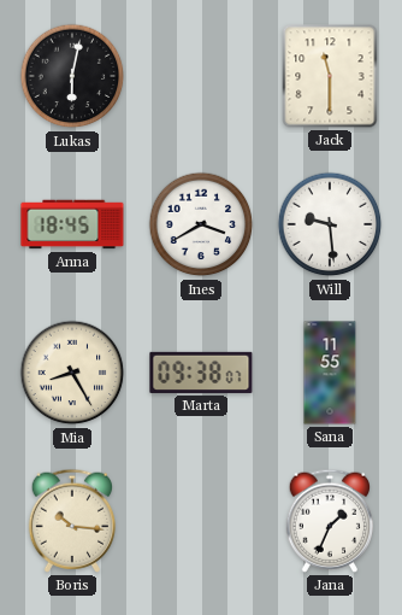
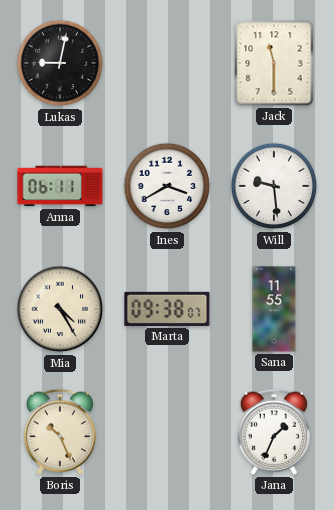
Lukas: 6:02 -> 9:02
Anna: 18:45 -> 06:11
Mia: 8:25 -> 4:25
Boris: 10:16 -> 10:26
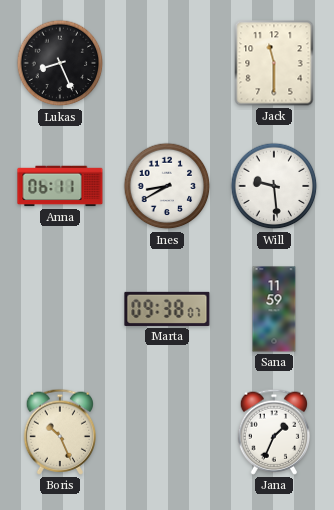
Lukas: 9:02 -> 8:26
Ines: 3:40 -> 8:40
Mia: 4:25 -> none
Sana: 11:55 -> 11:59
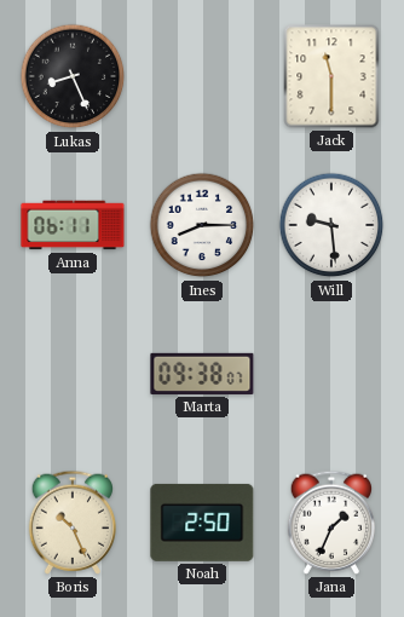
Ines: 8:40 -> 8:15
Sana: 11:59 -> none
Noah: none -> 2:50
